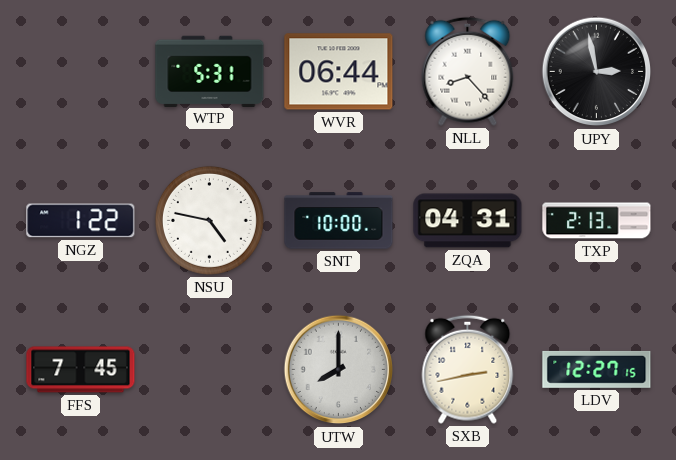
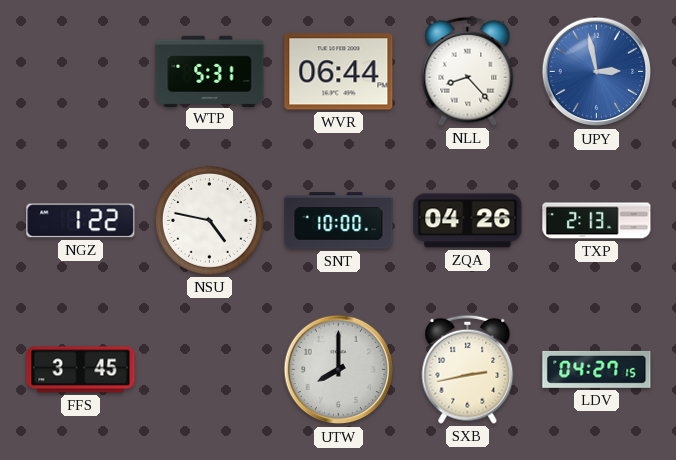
UPY dial: black -> blue
ZQA: 04:31 -> 04:26
FFS: 7:45 -> 3:45
LDV: 12:27 -> 04:27
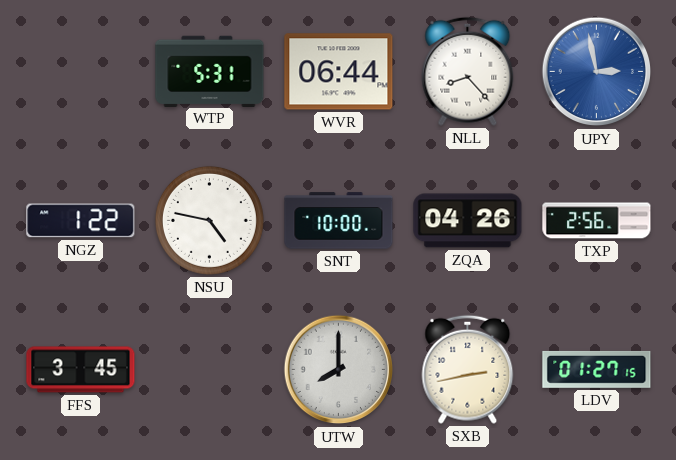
TXP: 2:13 -> 2:56
LDV: 04:27 -> 01:27
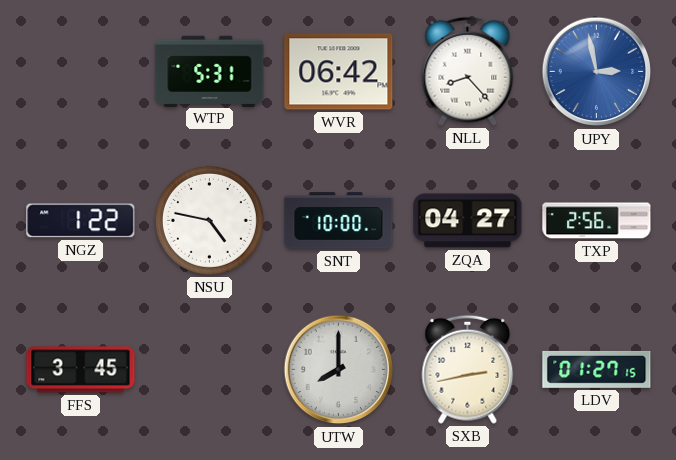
WVR: 06:44 -> 06:42
ZQA: 04:26 -> 04:27
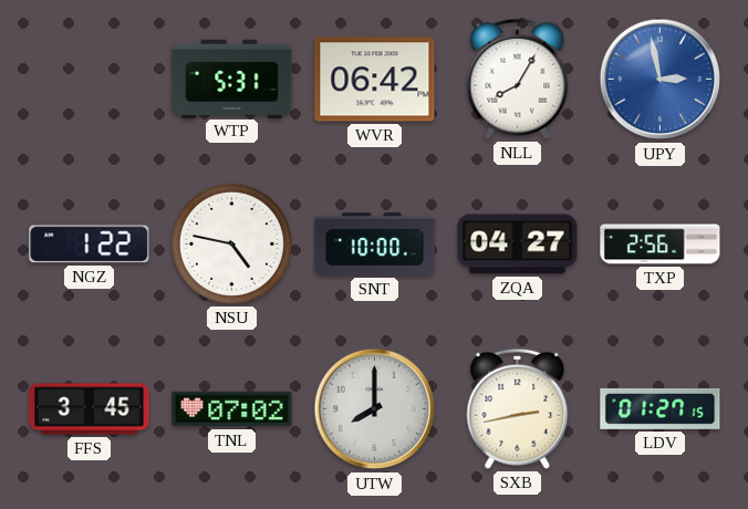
NLL: 8:23 -> 8:05
TNL: none -> 07:02
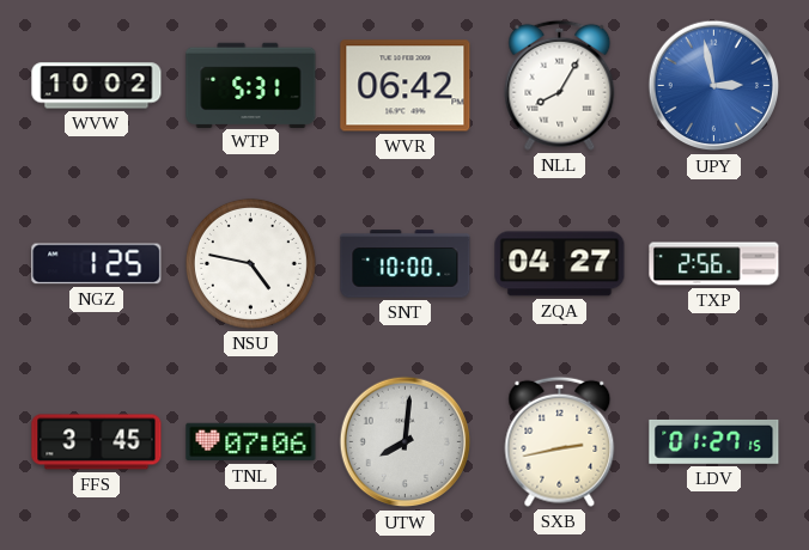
WVW: none -> 10:02
NGZ: 1:22 -> 1:25
TNL: 07:02 -> 07:06
UTW: 8:00 -> 8:01
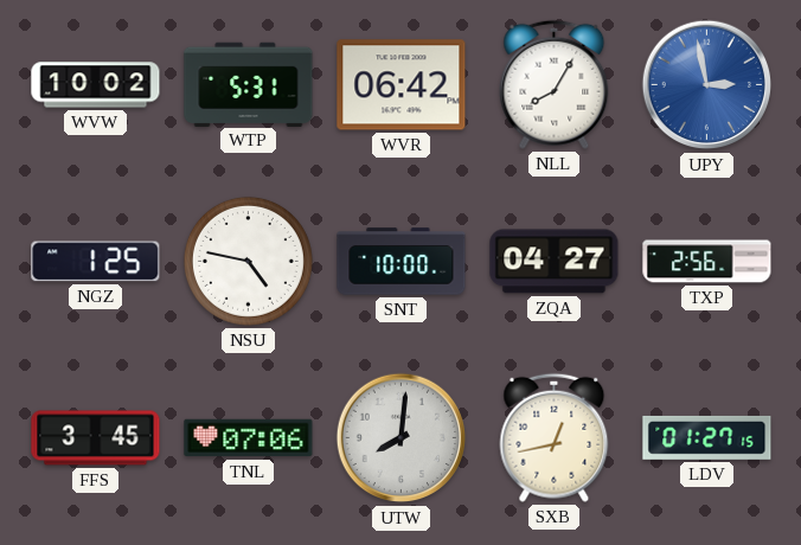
SXB: 2:43 -> 12:43
